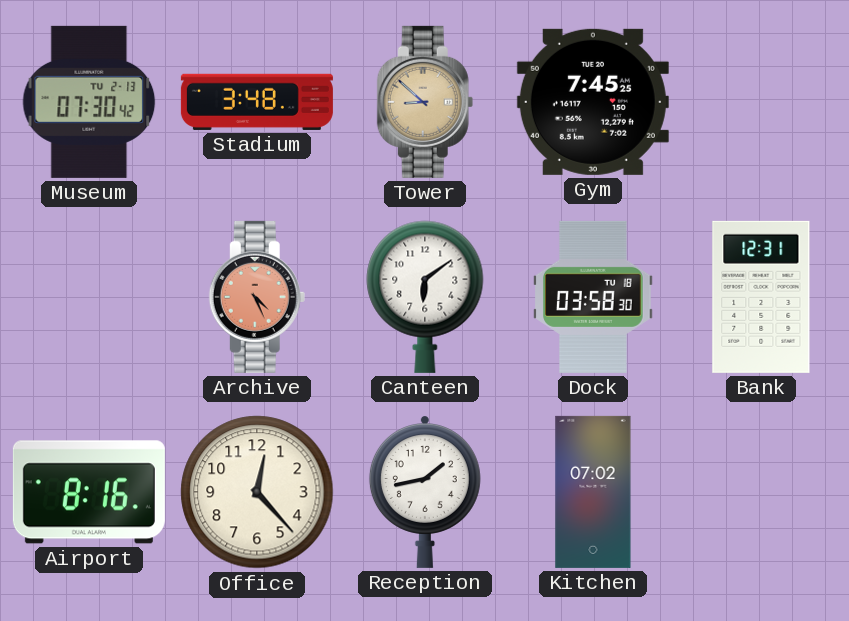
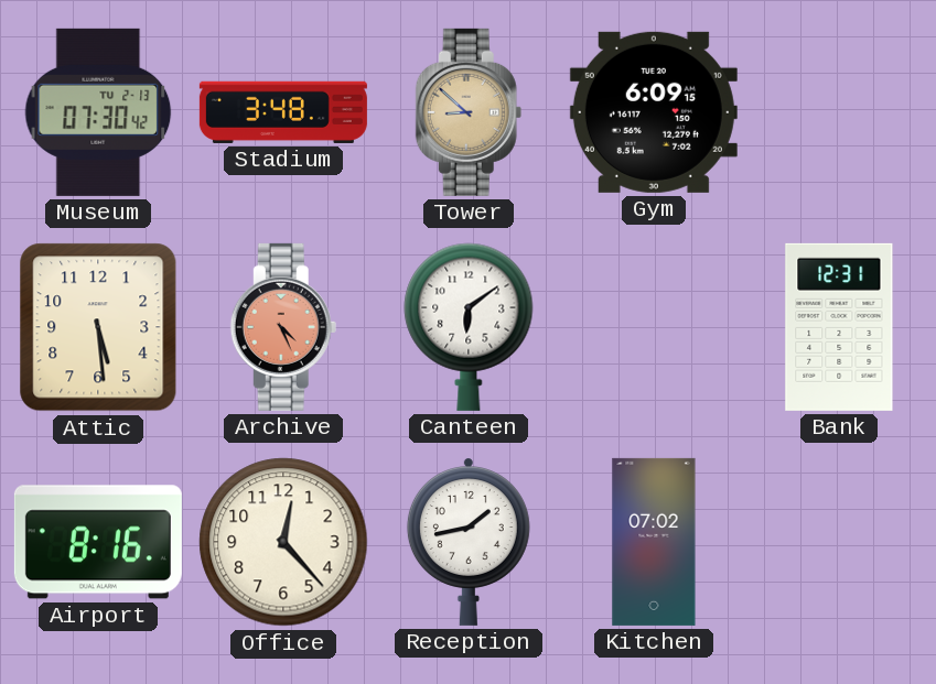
Gym: 7:45 -> 6:09
Attic: none -> 5:29
Dock: 03:58 -> none
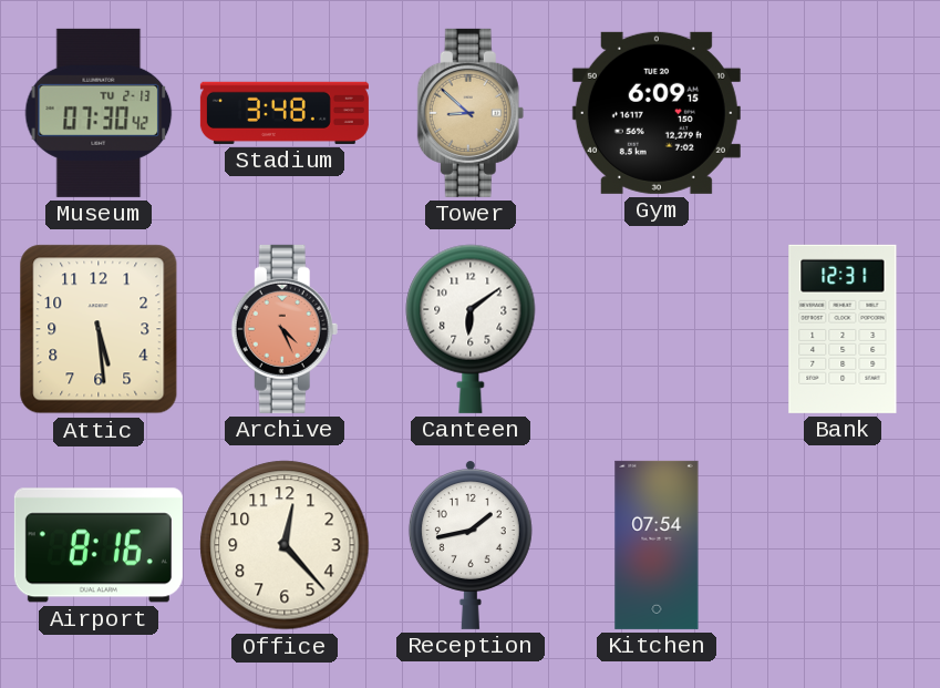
Kitchen: 07:02 -> 07:54
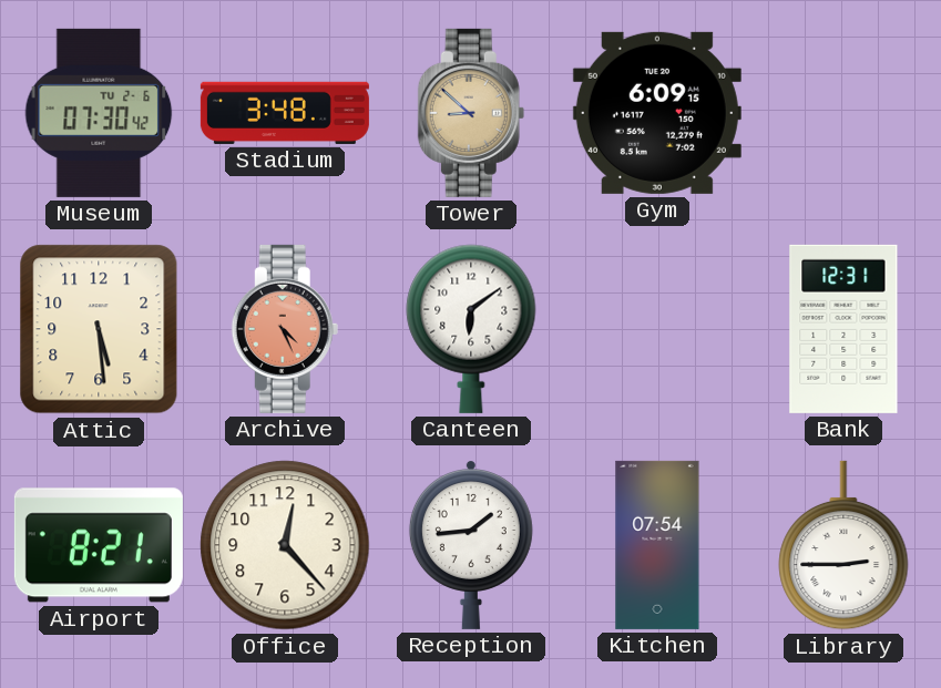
Museum date: TU 2-13 -> TU 2-6
Airport: 8:16 -> 8:21
Reception: 1:43 -> 1:44
Library: none -> 2:45
